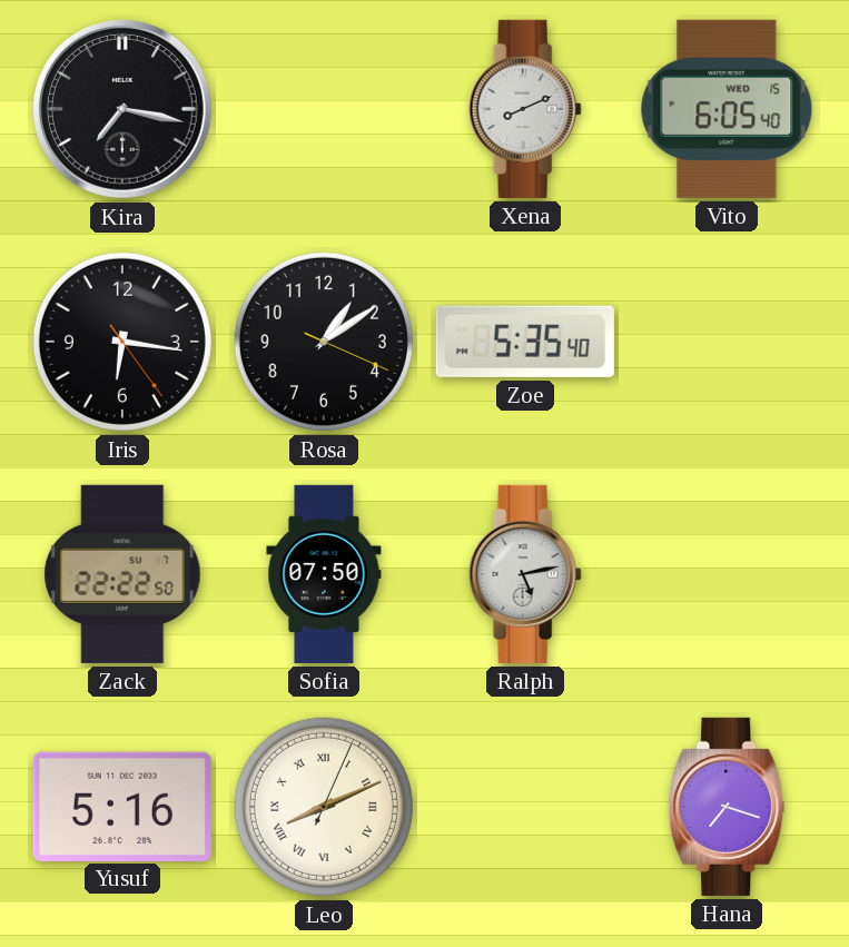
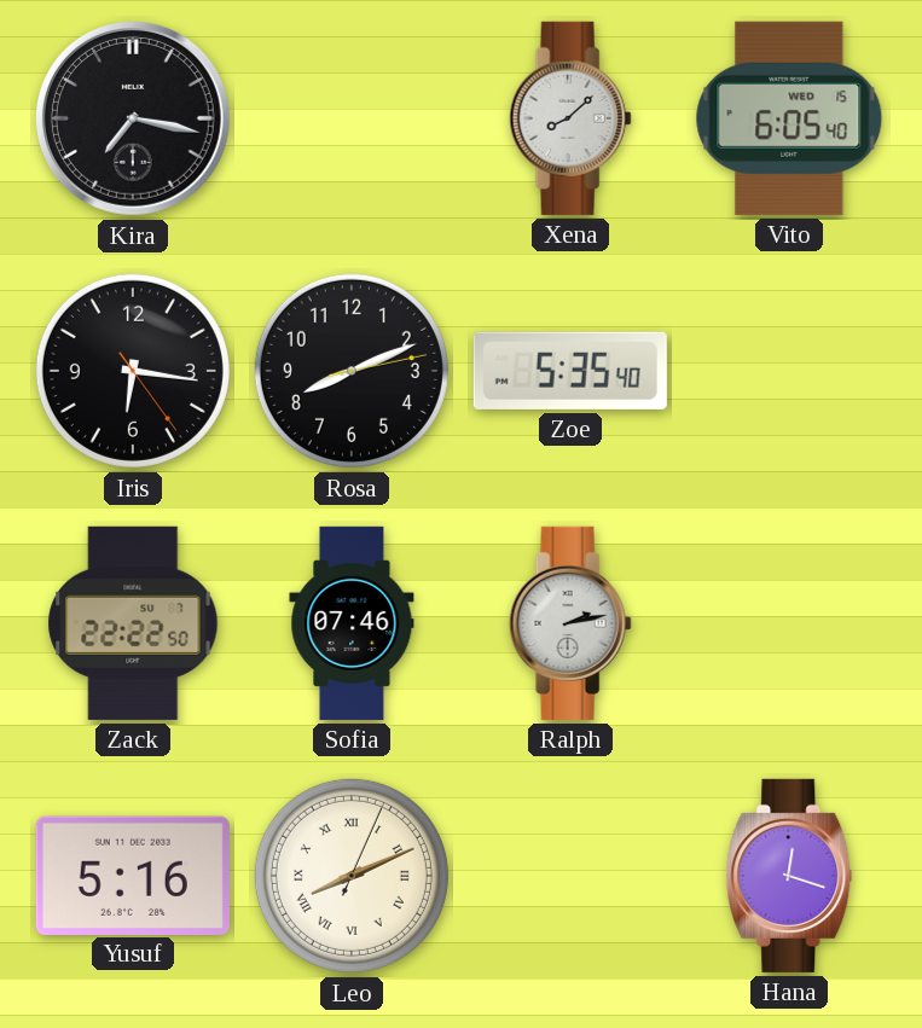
Xena: 8:11 -> 8:08
Rosa: 1:09 -> 8:11
Sofia: 07:50 -> 07:46
Ralph: 5:13 -> 2:13
Hana: 7:18 -> 12:18
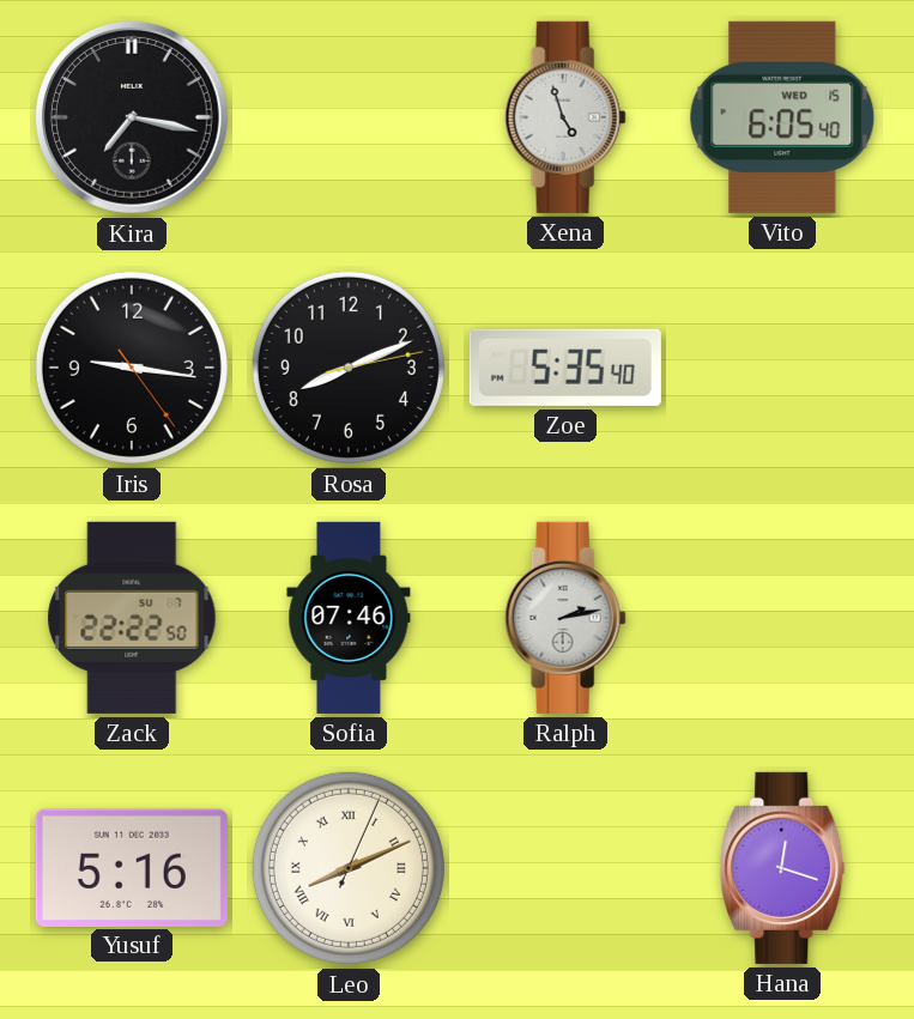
Xena: 8:08 -> 4:57
Iris: 6:16 -> 9:16
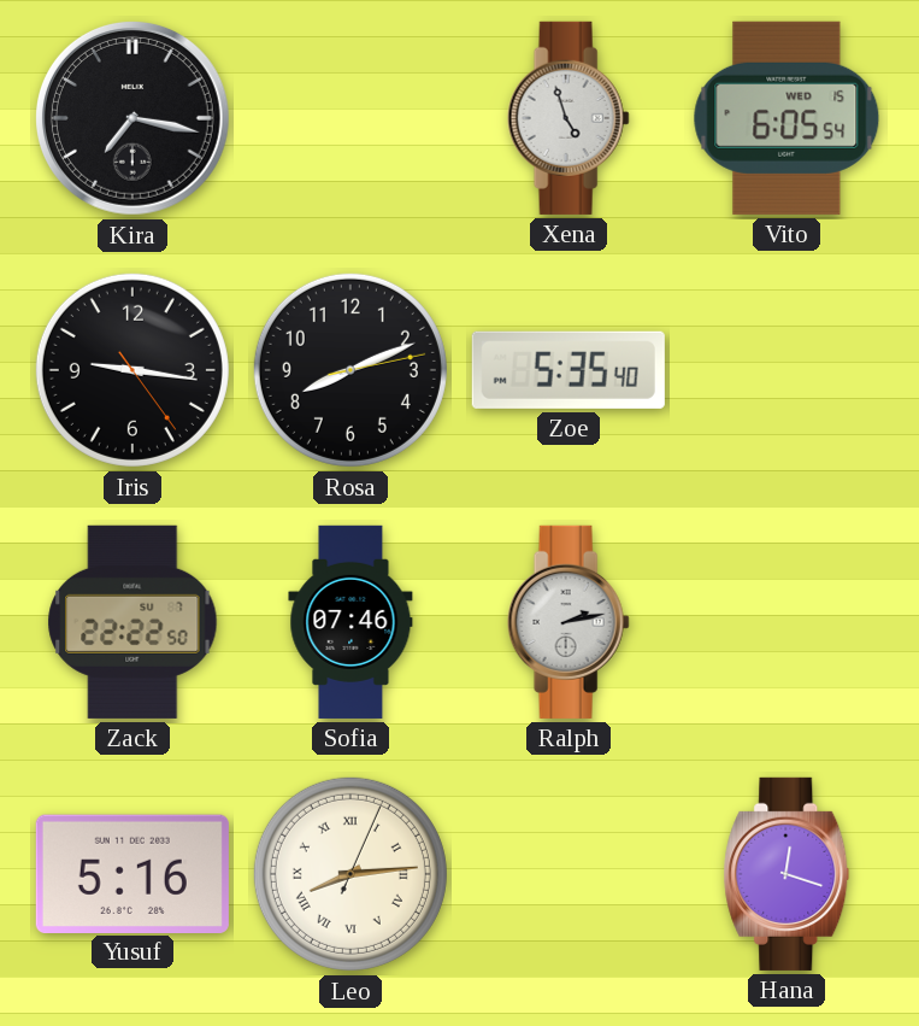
Vito: 6:05:40 -> 6:05:54
Leo: 8:11 -> 8:14
